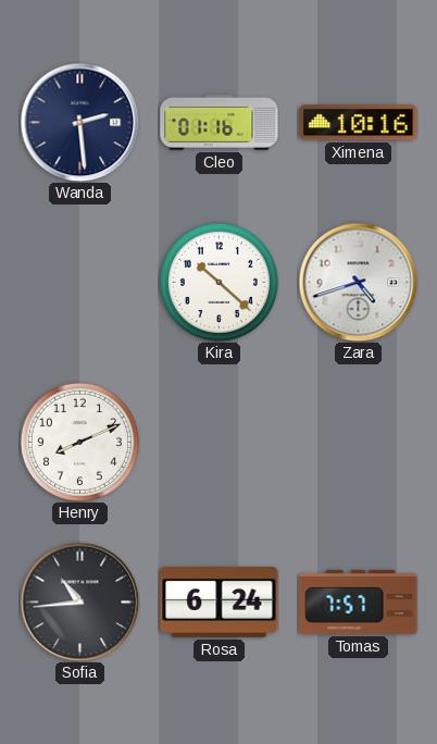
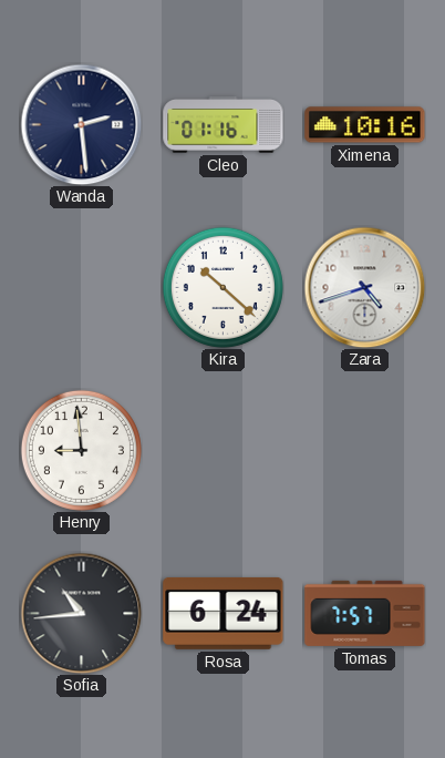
Henry: 8:11 -> 8:59
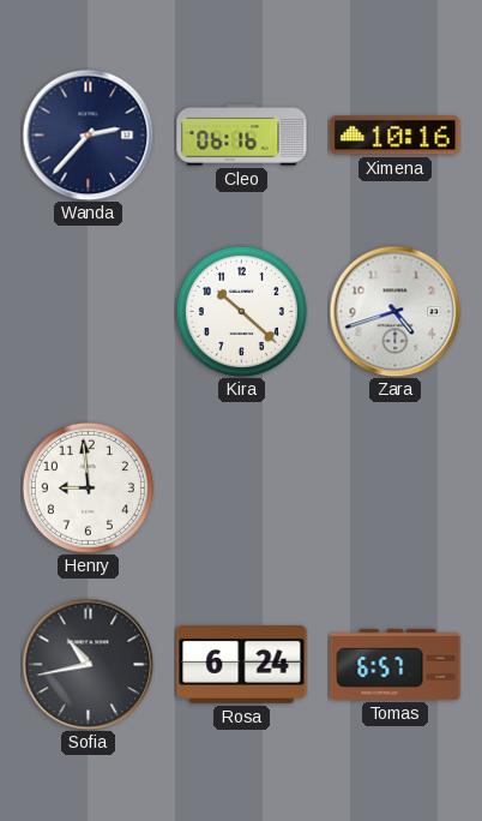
Wanda: 2:29 -> 2:37
Cleo: 01:16 -> 06:16
Sofia: 10:44 -> 10:43
Tomas: 7:57 -> 6:57
